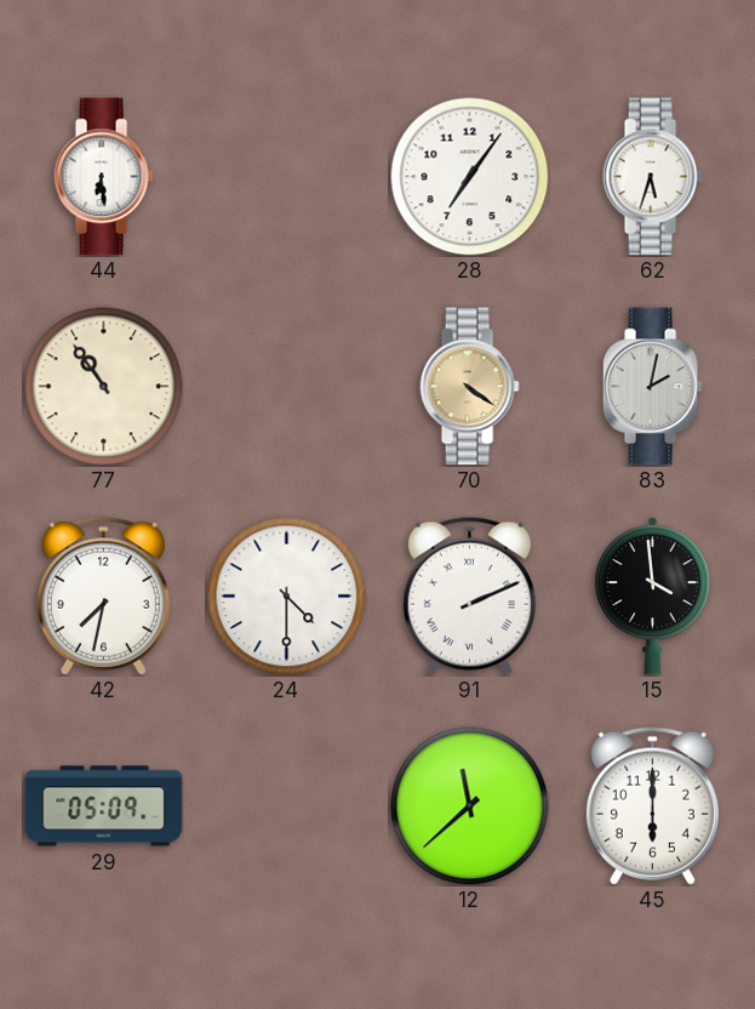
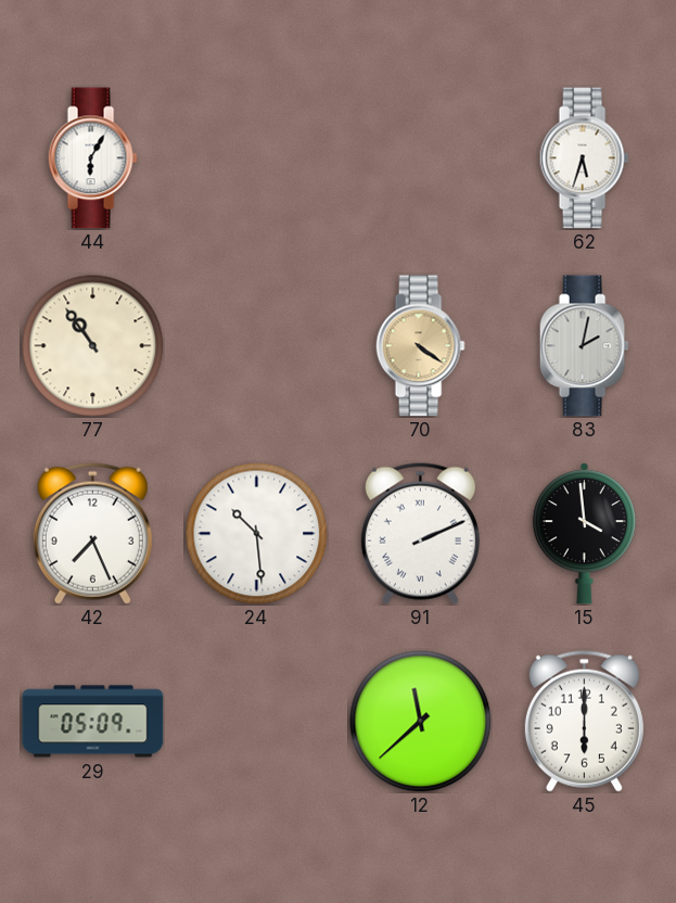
44: 6:29 -> 6:05
28: 7:06 -> none
42: 7:32 -> 7:26
24: 4:30 -> 10:29
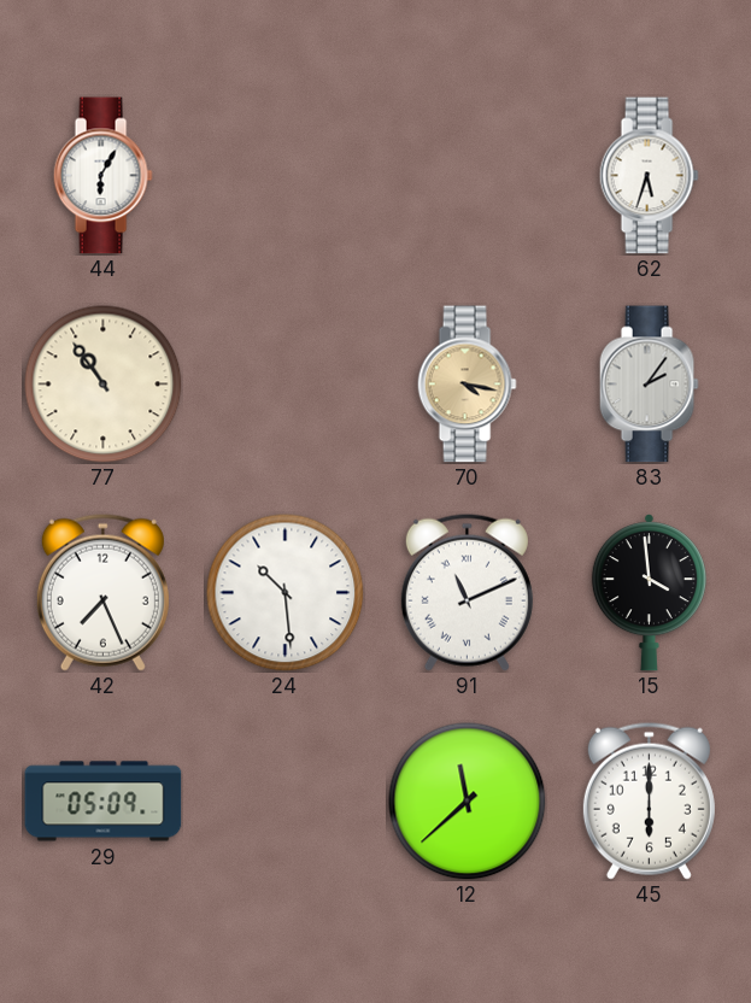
70: 4:21 -> 4:17
83: 2:02 -> 2:06
91: 2:11 -> 11:11
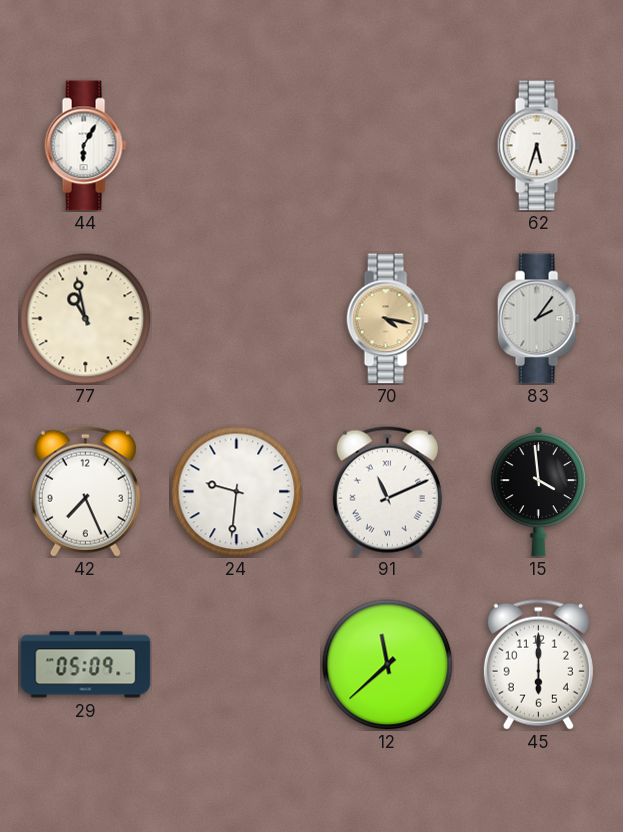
77: 10:54 -> 10:58
24: 10:29 -> 9:31
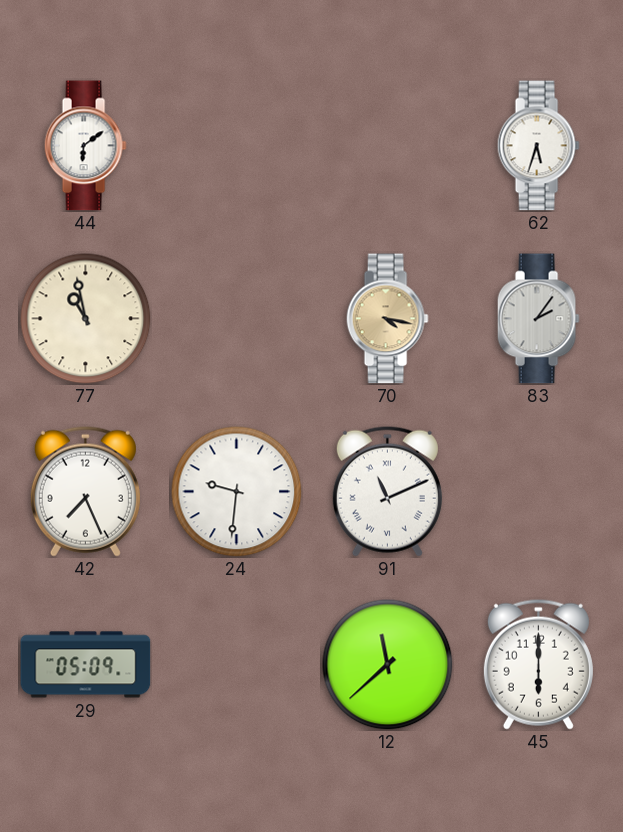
44: 6:05 -> 6:09
15: 3:59 -> none
